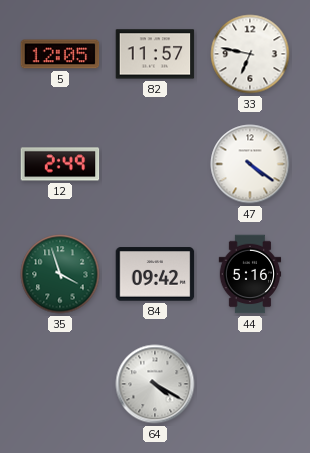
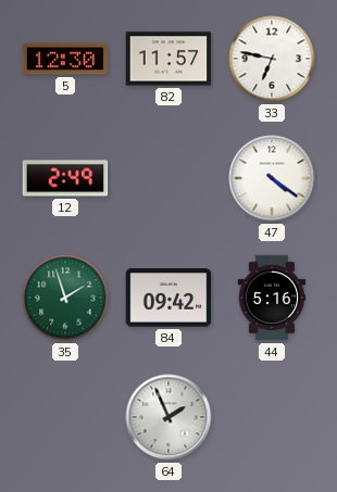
5: 12:05 -> 12:30
35: 3:57 -> 1:57
64: 4:20 -> 1:56
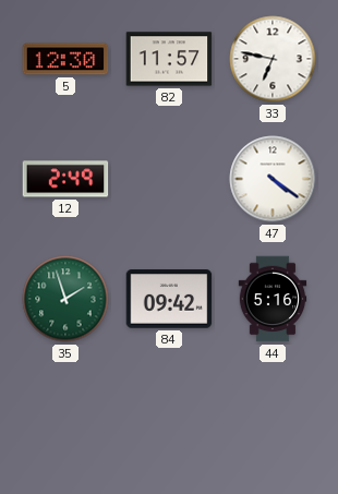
64: 1:56 -> none
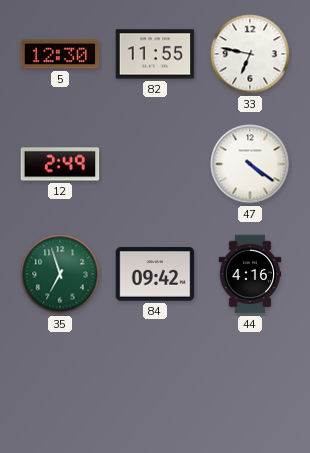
82: 11:57 -> 11:55
35: 1:57 -> 6:57
44: 5:16 -> 4:16
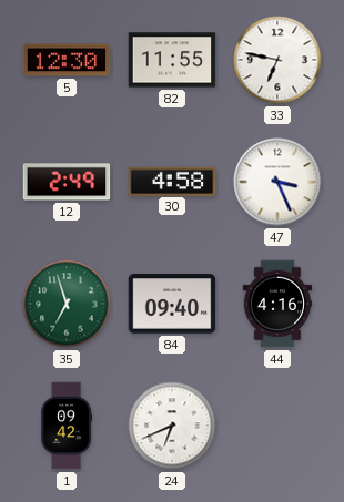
30: none -> 4:58
47: 4:21 -> 3:26
84: 09:42 -> 09:40
1: none -> 09:42
24: none -> 6:41
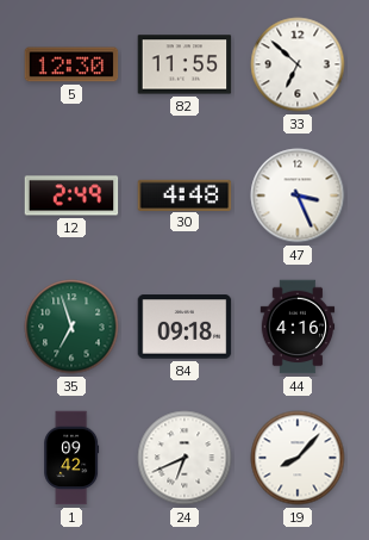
33: 6:47 -> 6:52
30: 4:58 -> 4:48
84: 09:40 -> 09:18
19: none -> 8:07
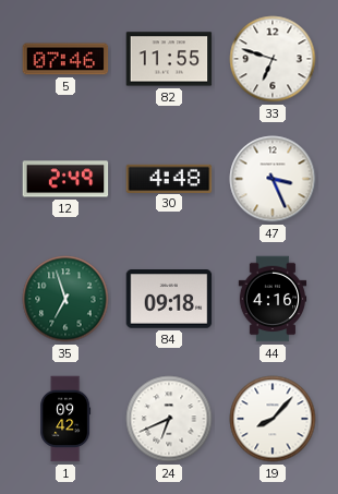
5: 12:30 -> 07:46
33: 6:52 -> 6:48
